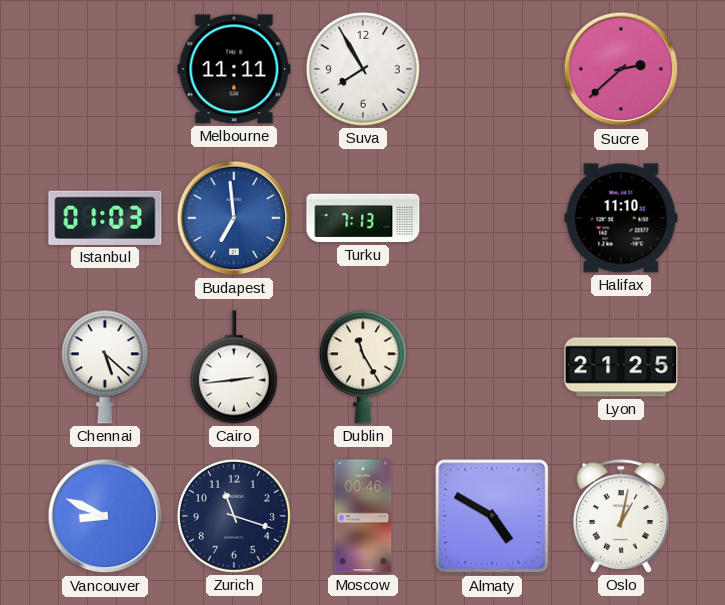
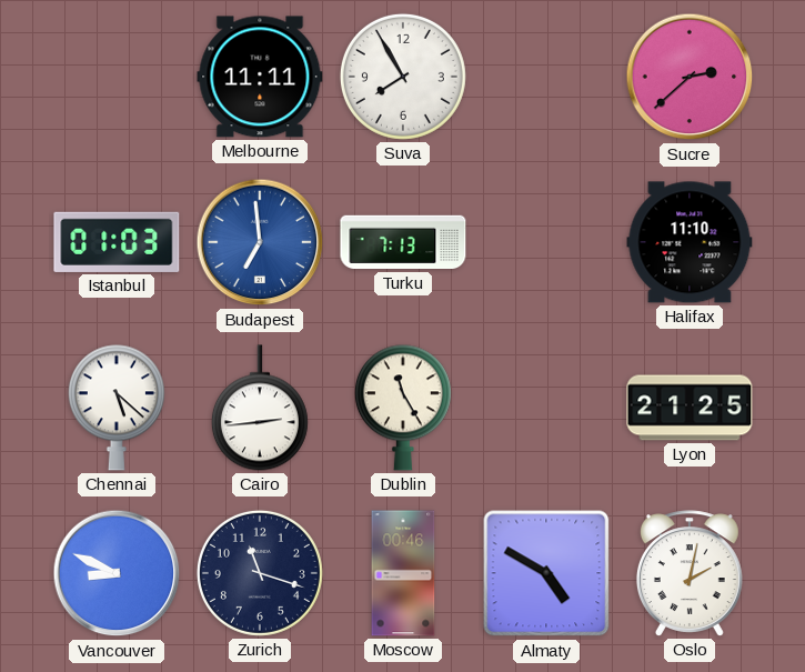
Oslo: 1:02 -> 2:02
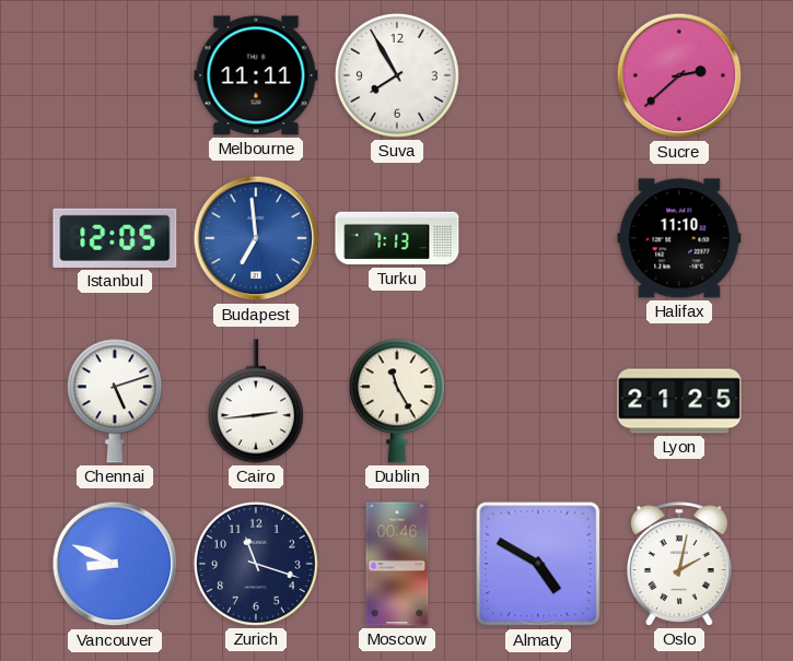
Istanbul: 01:03 -> 12:05
Chennai: 5:22 -> 5:12
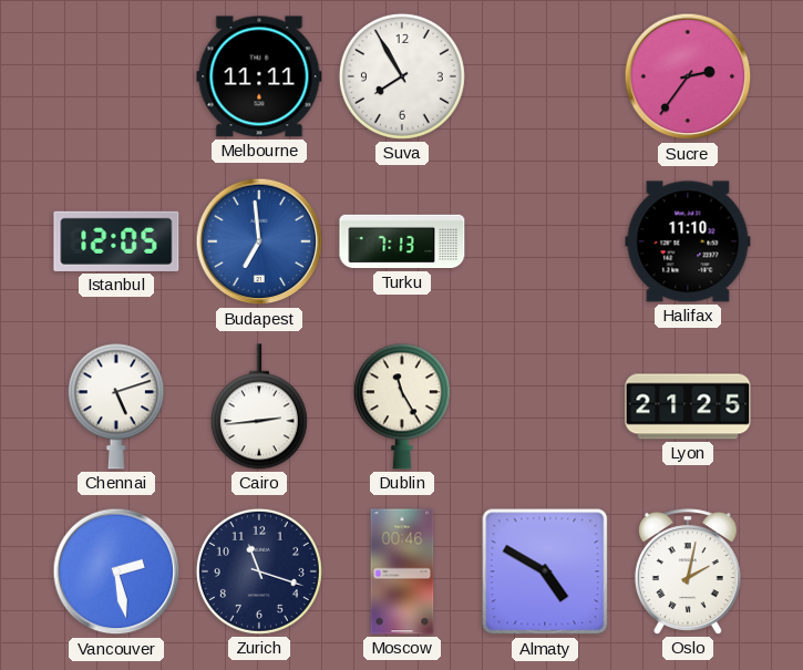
Sucre: 2:38 -> 2:36
Vancouver: 8:49 -> 2:28
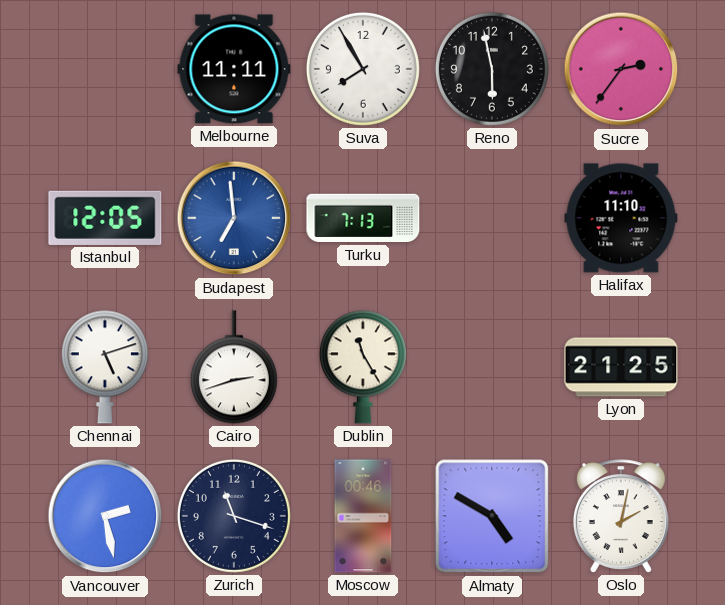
Reno: none -> 5:58
Cairo: 2:44 -> 2:42
